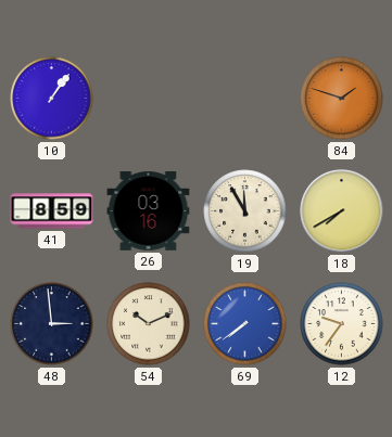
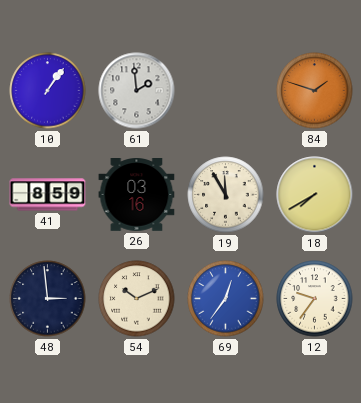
61: none -> 1:59
69: 7:39 -> 12:36
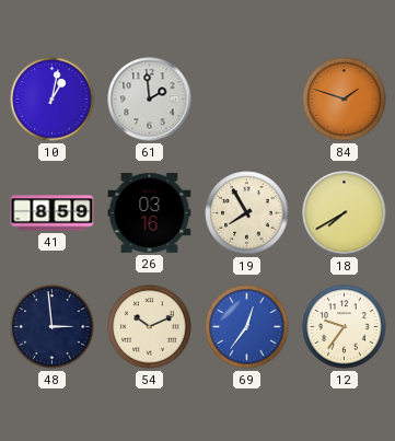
10: 1:06 -> 1:02
19: 11:55 -> 7:55
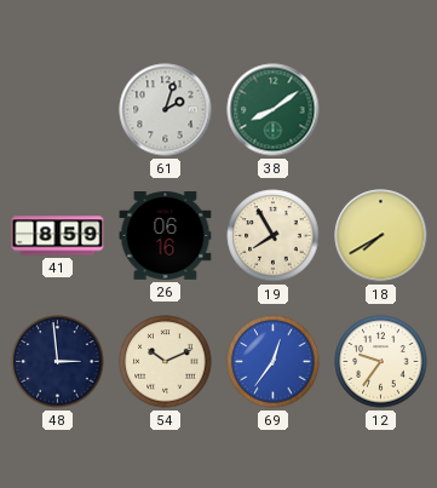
10: 1:02 -> none
61: 1:59 -> 2:03
38: none -> 8:09
84: 1:48 -> none
26: 03:16 -> 06:16
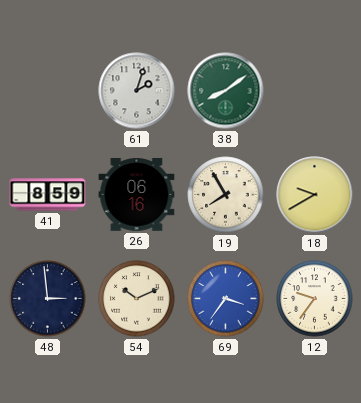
18: 7:40 -> 9:40
69: 12:36 -> 3:36
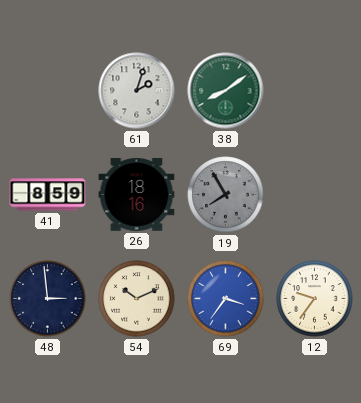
26: 06:16 -> 18:16
19 dial: cream -> grey
18: 9:40 -> none
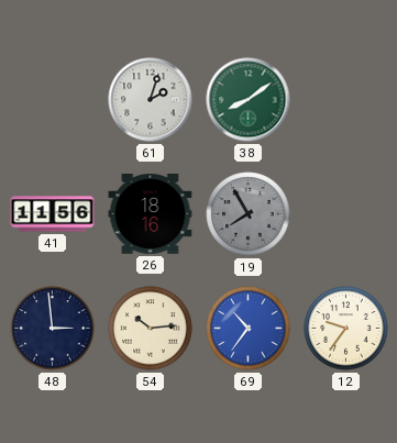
41: 8:59 -> 11:56
54: 10:11 -> 10:14
69: 3:36 -> 10:36
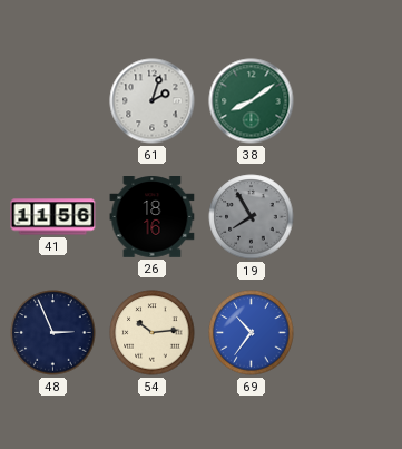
48: 2:59 -> 2:56
12: 9:36 -> none
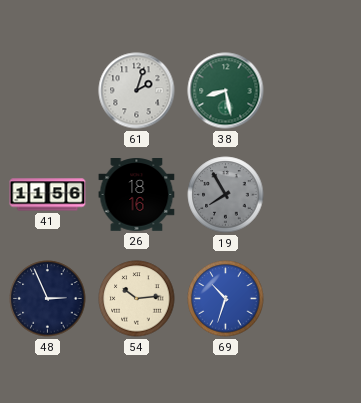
38: 8:09 -> 8:28
69: 10:36 -> 10:33
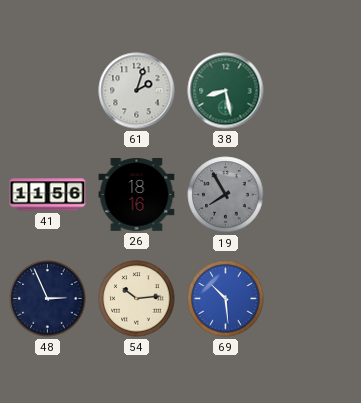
69: 10:33 -> 10:29
